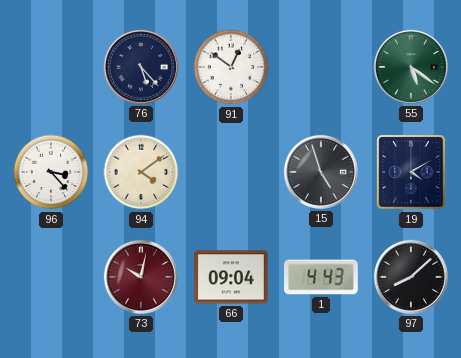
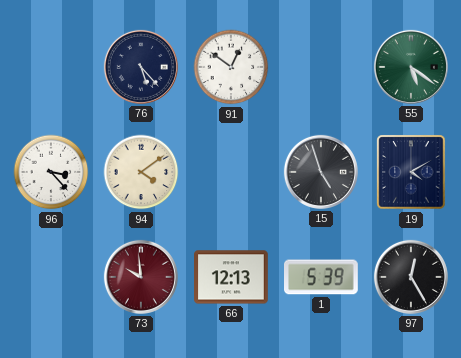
73: 10:02 -> 9:59
66: 09:04 -> 12:13
1: 4:43 -> 5:39
97: 8:08 -> 12:25
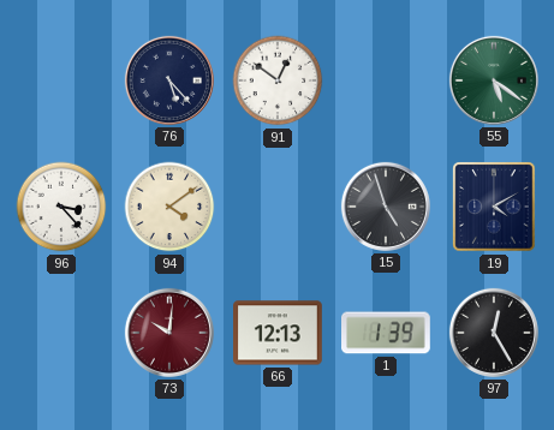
73: 9:59 -> 10:01
1: 5:39 -> 1:39
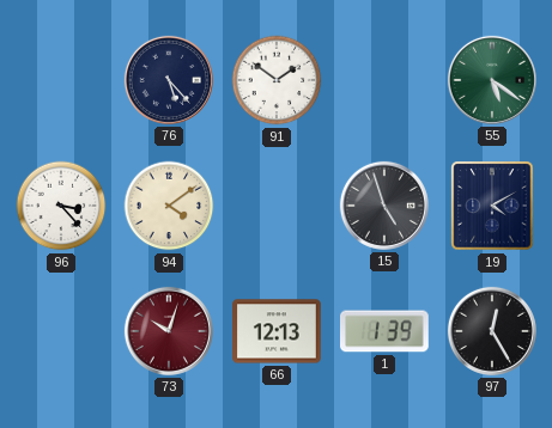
91: 12:51 -> 1:51
73: 10:01 -> 10:03
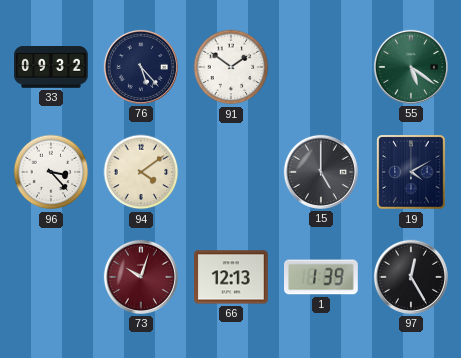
33: none -> 09:32
15: 4:57 -> 5:00
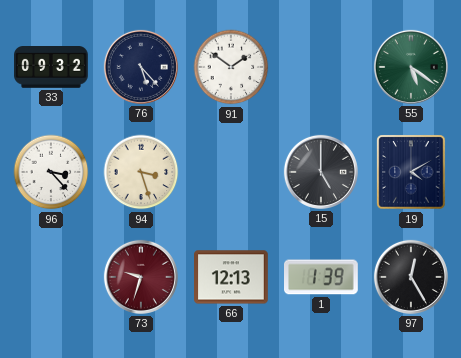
94: 4:09 -> 3:27
73: 10:03 -> 9:33
